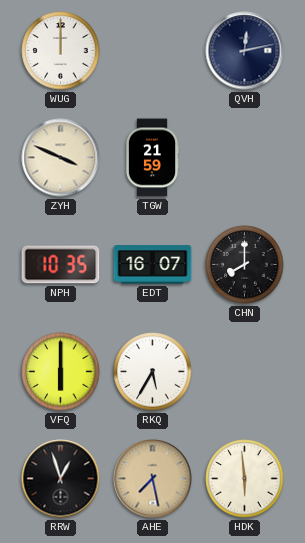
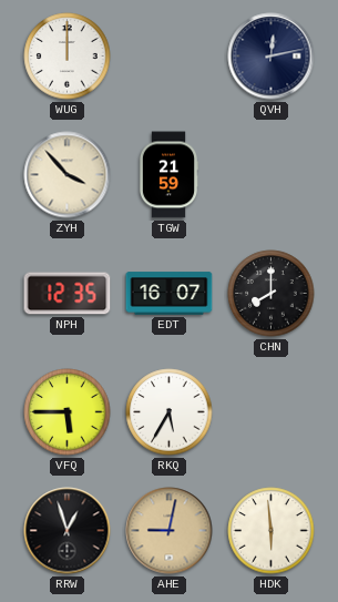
ZYH: 3:49 -> 3:53
NPH: 10:35 -> 12:35
VFQ: 6:00 -> 5:45
AHE: 7:28 -> 9:02
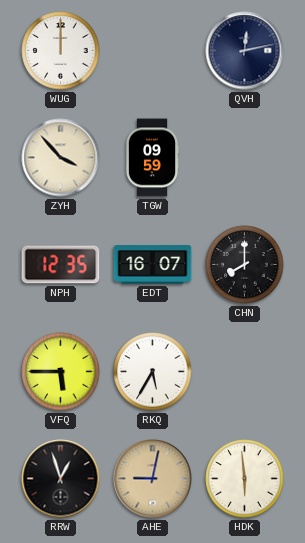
TGW: 21:59 -> 09:59
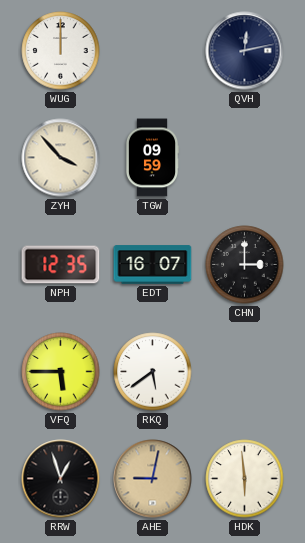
CHN: 8:00 -> 3:00
RKQ: 5:35 -> 5:39
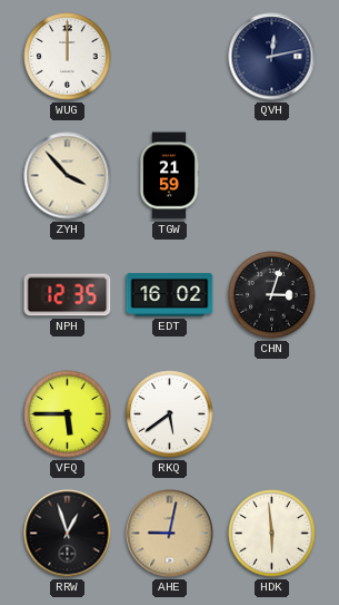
TGW: 09:59 -> 21:59
EDT: 16:07 -> 16:02
CHN: 3:00 -> 3:03
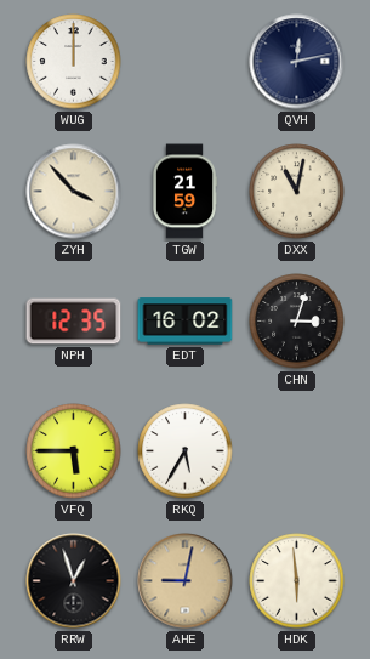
DXX: none -> 11:02
RKQ: 5:39 -> 5:35
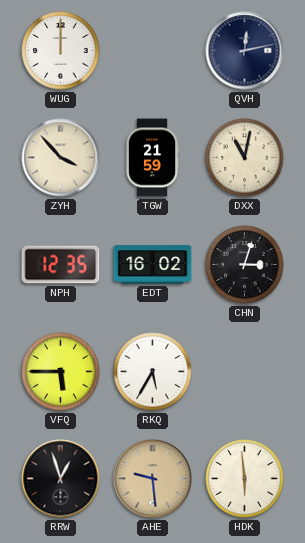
AHE: 9:02 -> 9:29
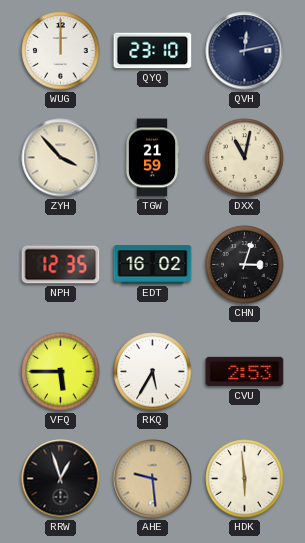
QYQ: none -> 23:10
CVU: none -> 2:53
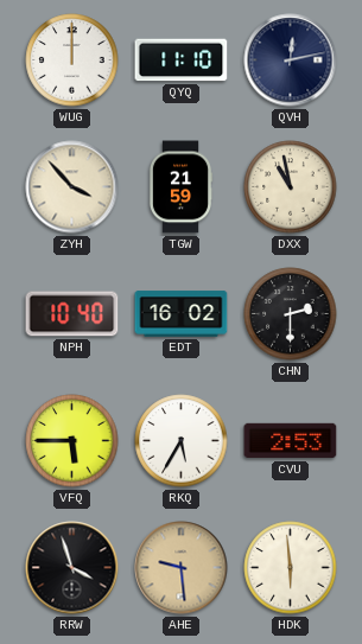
QYQ: 23:10 -> 11:10
DXX: 11:02 -> 10:58
NPH: 12:35 -> 10:40
CHN: 3:03 -> 2:30
RRW: 12:57 -> 3:57
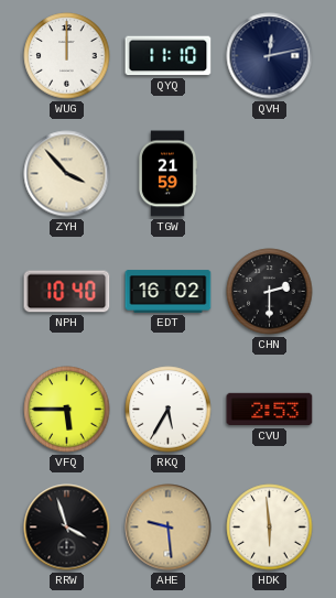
DXX: 10:58 -> none
